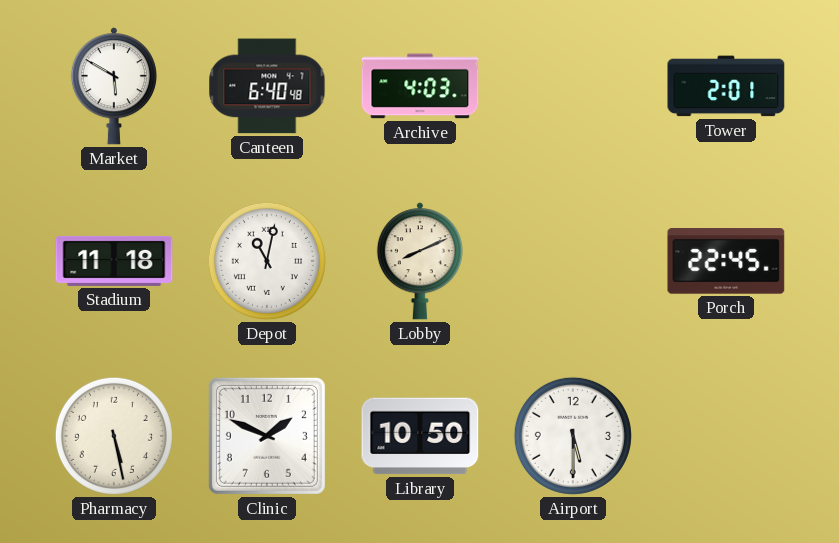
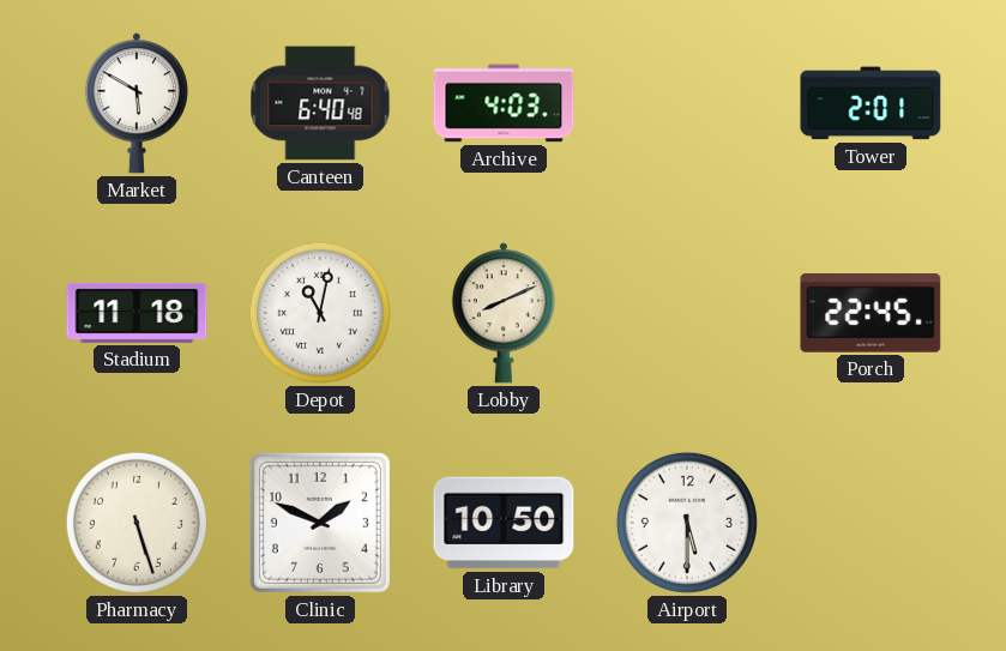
Pharmacy: 5:28 -> 5:27
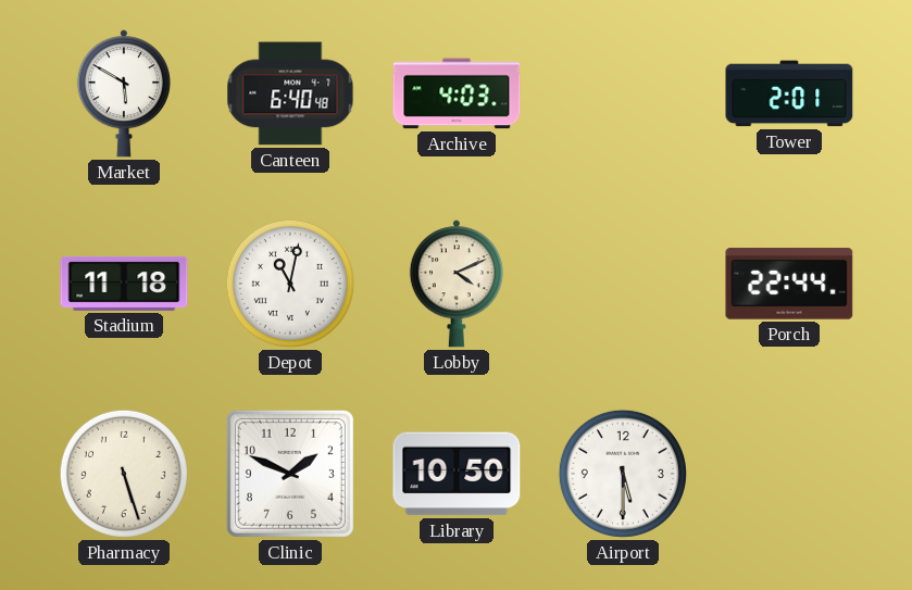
Lobby: 8:11 -> 4:11
Porch: 22:45 -> 22:44
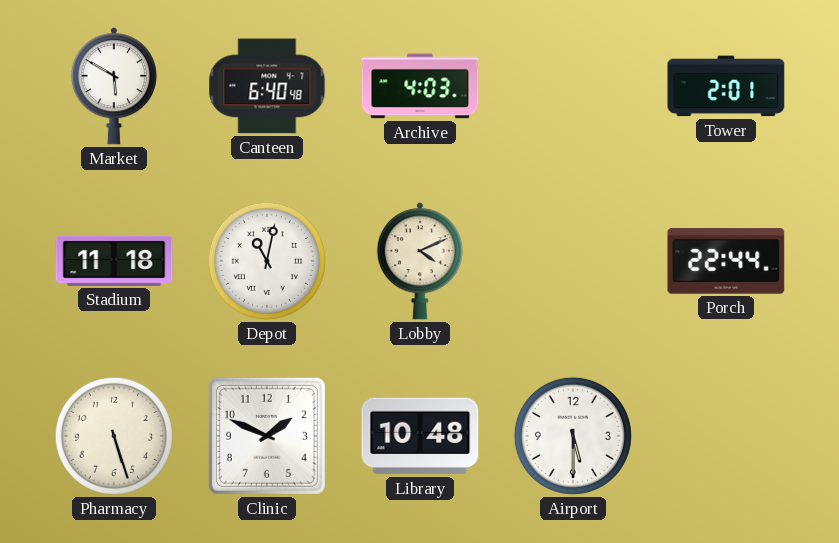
Library: 10:50 -> 10:48
